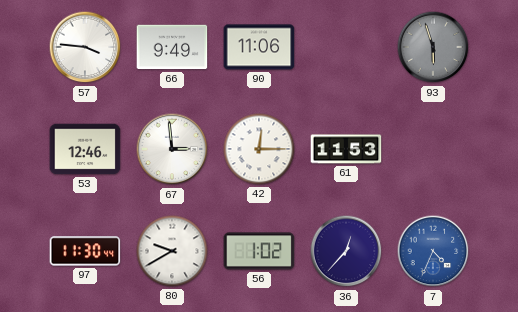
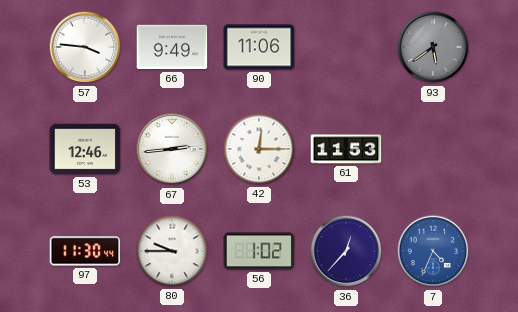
93: 5:57 -> 5:39
67: 2:59 -> 2:44
80: 9:40 -> 9:45
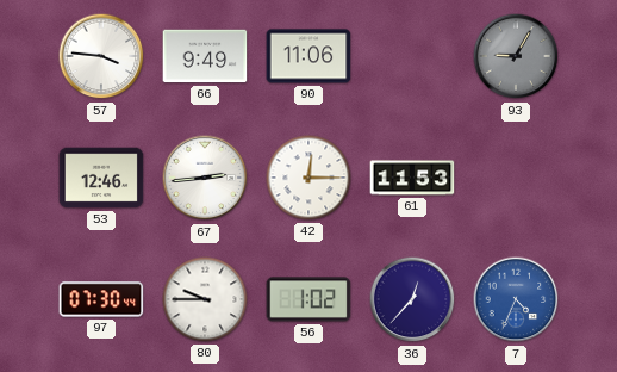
93: 5:39 -> 9:05
97: 11:30 -> 07:30
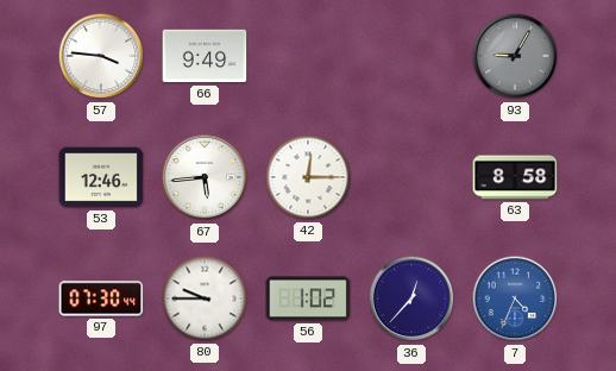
90: 11:06 -> none
67: 2:44 -> 5:44
61: 11:53 -> none
63: none -> 8:58
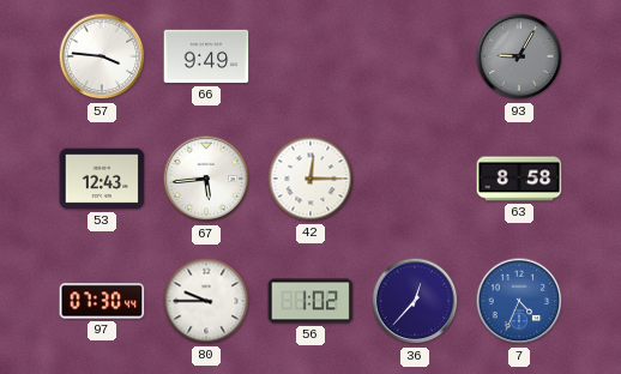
53: 12:46 -> 12:43
